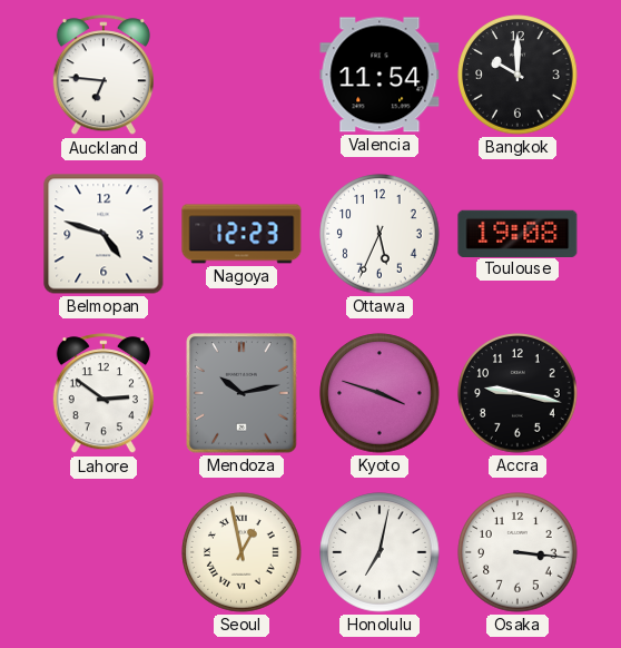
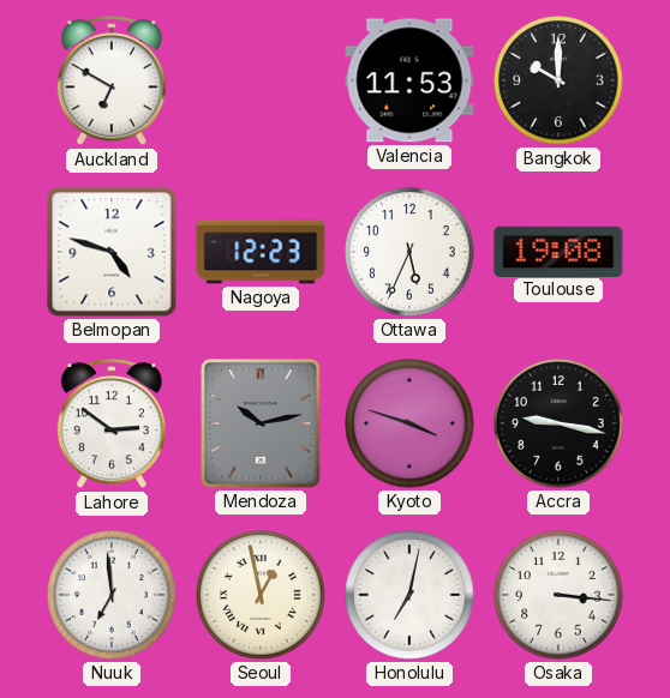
Auckland: 6:46 -> 6:50
Valencia: 11:54 -> 11:53
Nuuk: none -> 6:59
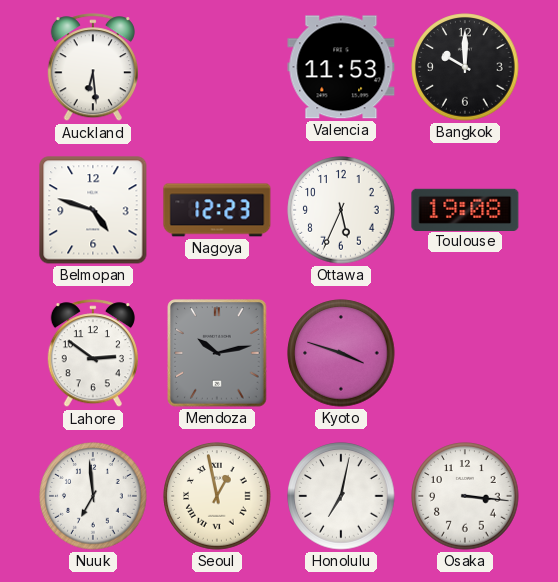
Auckland: 6:50 -> 6:29
Accra: 9:17 -> none
